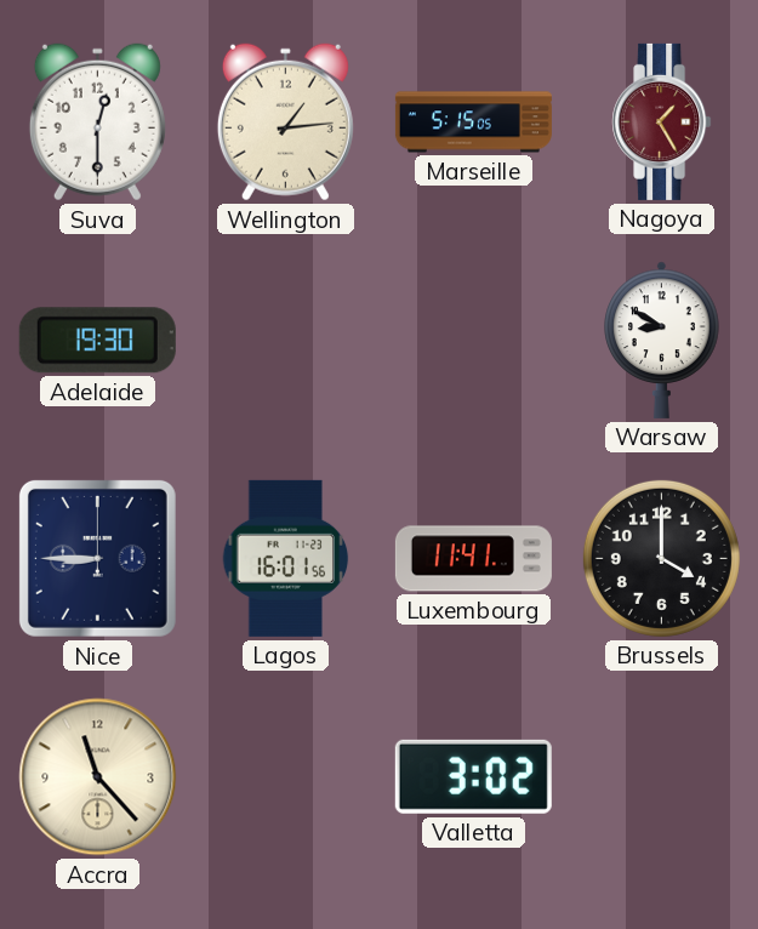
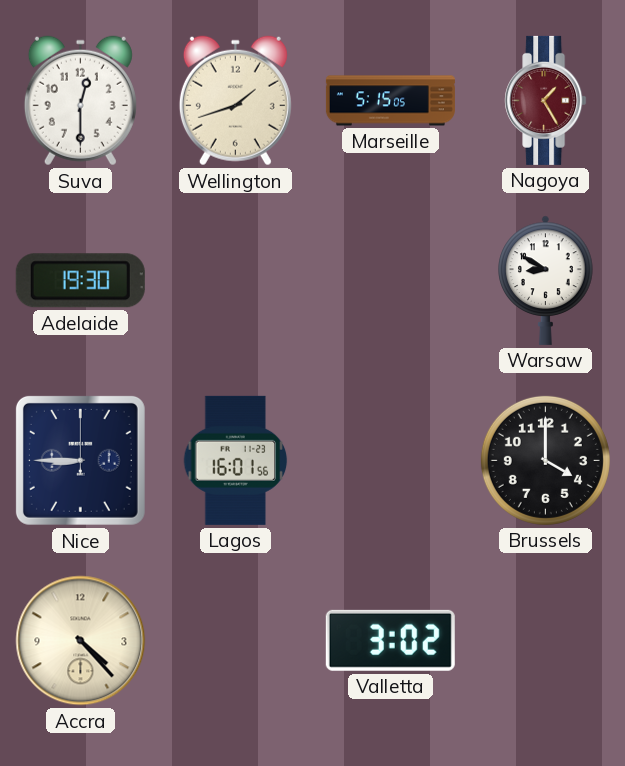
Wellington: 1:14 -> 1:42
Luxembourg: 11:41 -> none
Accra: 11:23 -> 4:23
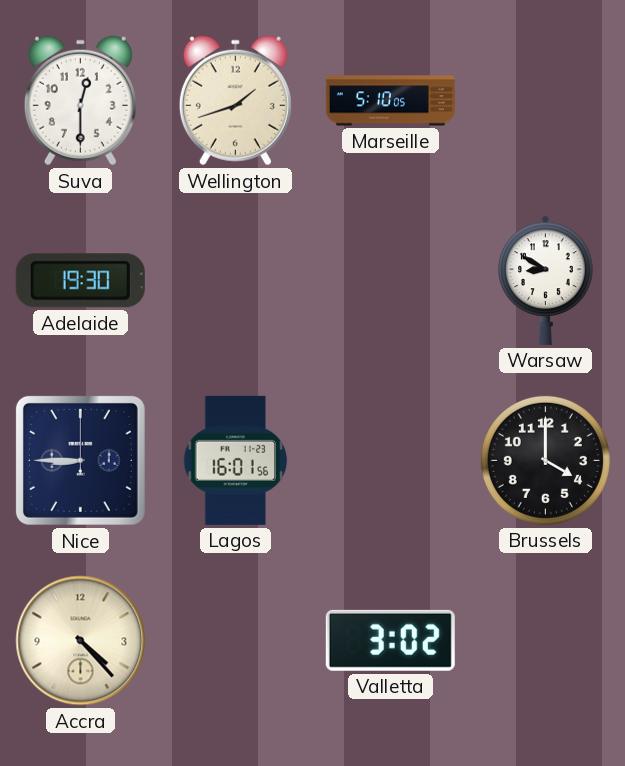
Marseille: 5:15 -> 5:10
Nagoya: 1:25 -> none
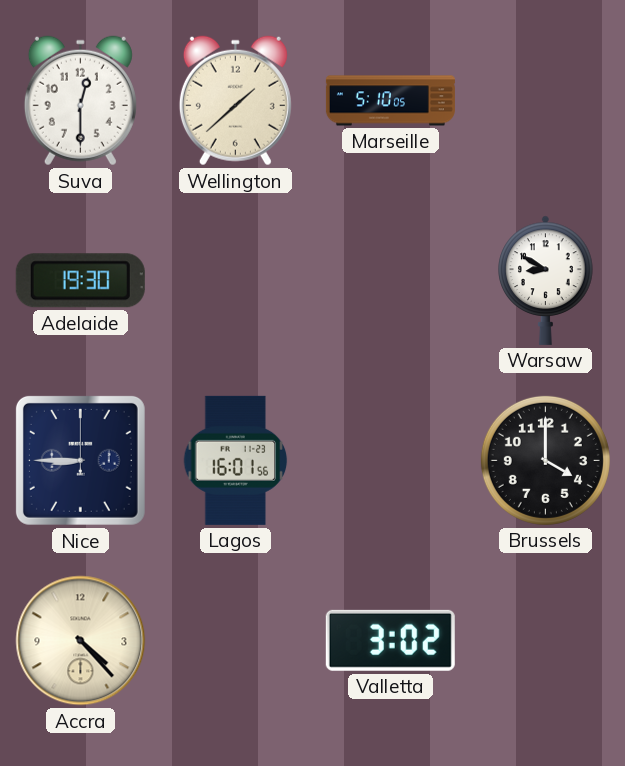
Wellington: 1:42 -> 1:38
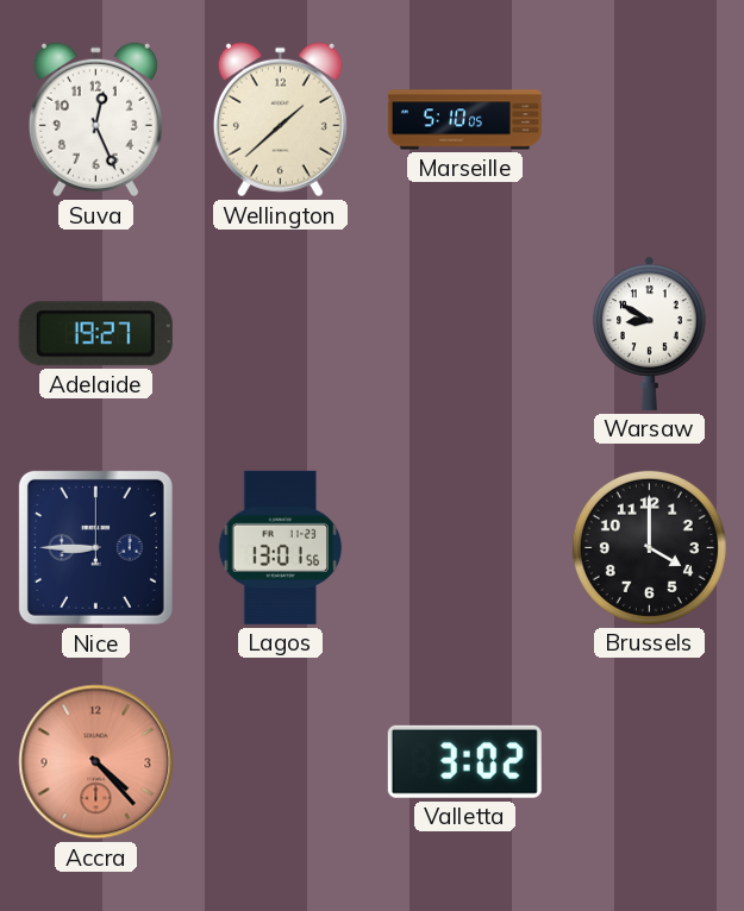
Suva: 12:30 -> 12:26
Adelaide: 19:30 -> 19:27
Lagos: 16:01 -> 13:01
Accra dial: cream -> salmon
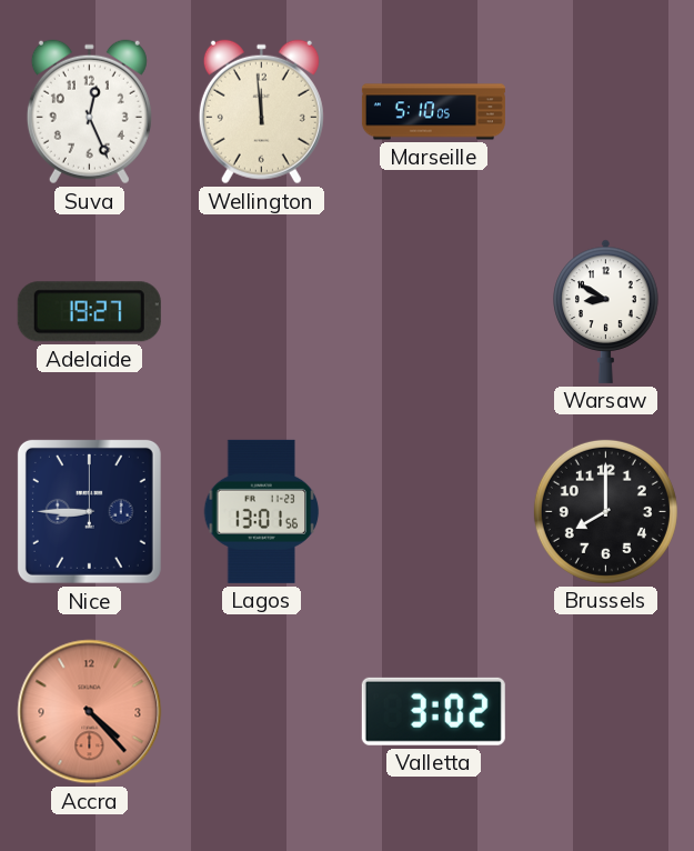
Wellington: 1:38 -> 11:59
Brussels: 4:00 -> 8:00
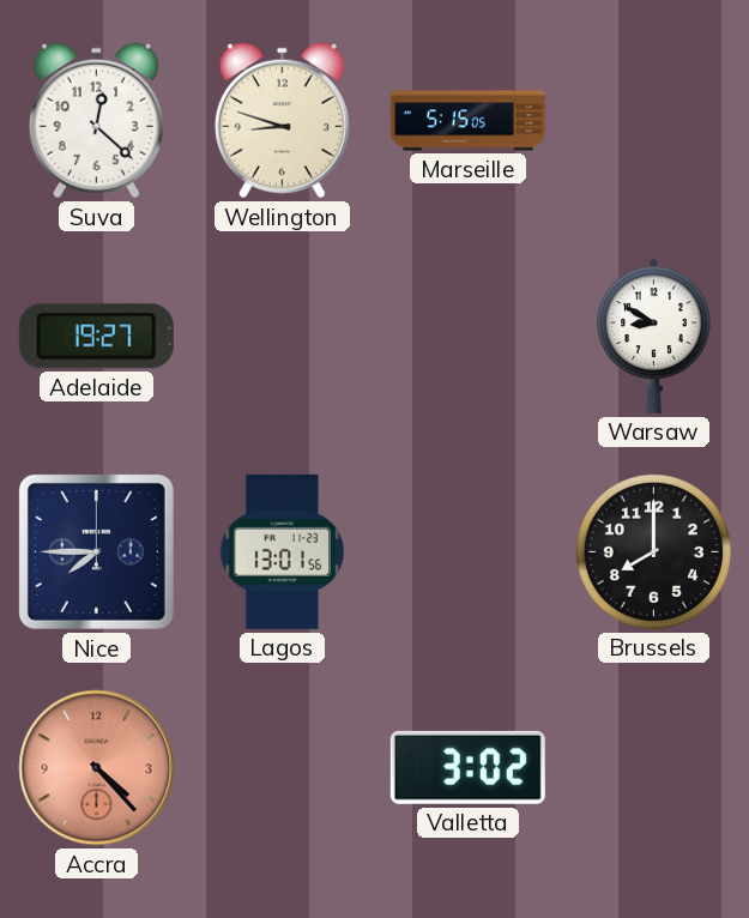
Suva: 12:26 -> 12:22
Wellington: 11:59 -> 8:48
Marseille: 5:10 -> 5:15
Nice: 8:45 -> 7:45
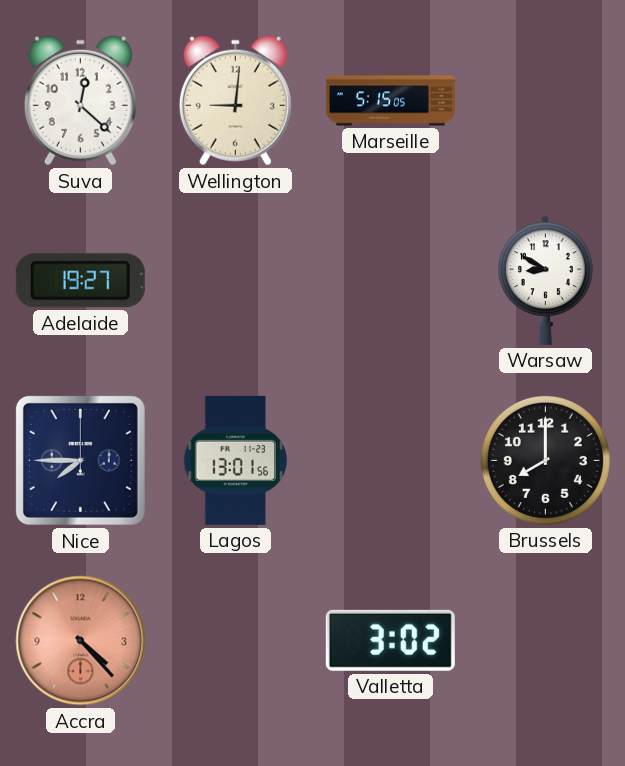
Wellington: 8:48 -> 9:01
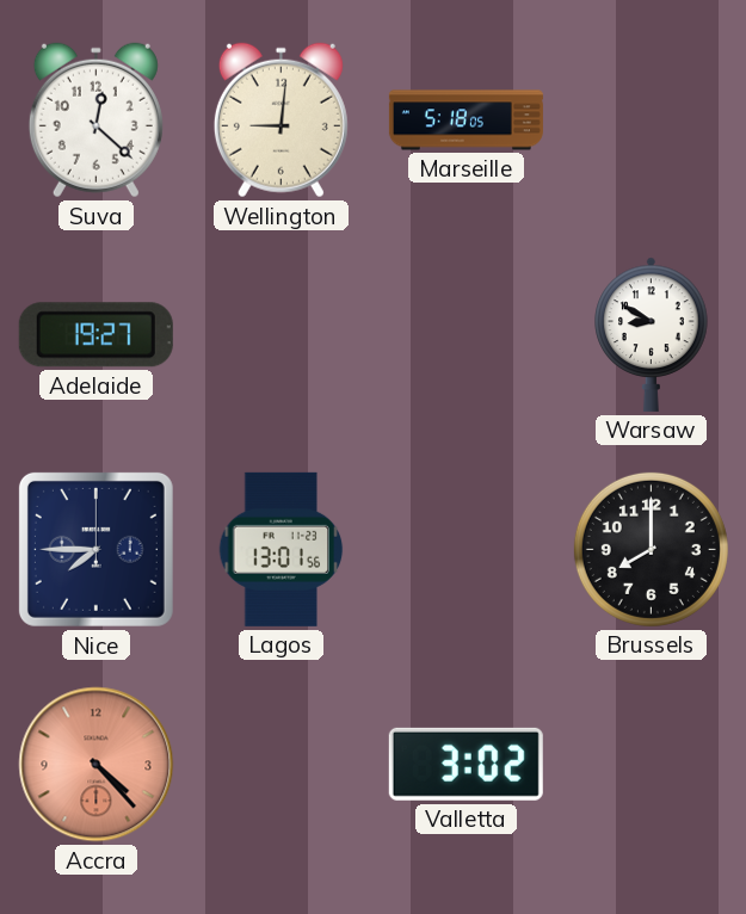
Marseille: 5:15 -> 5:18
